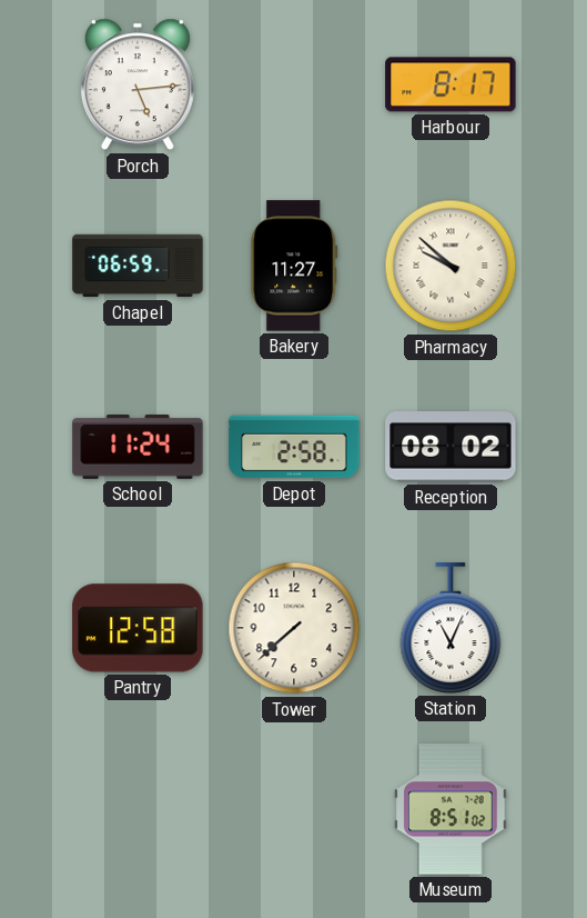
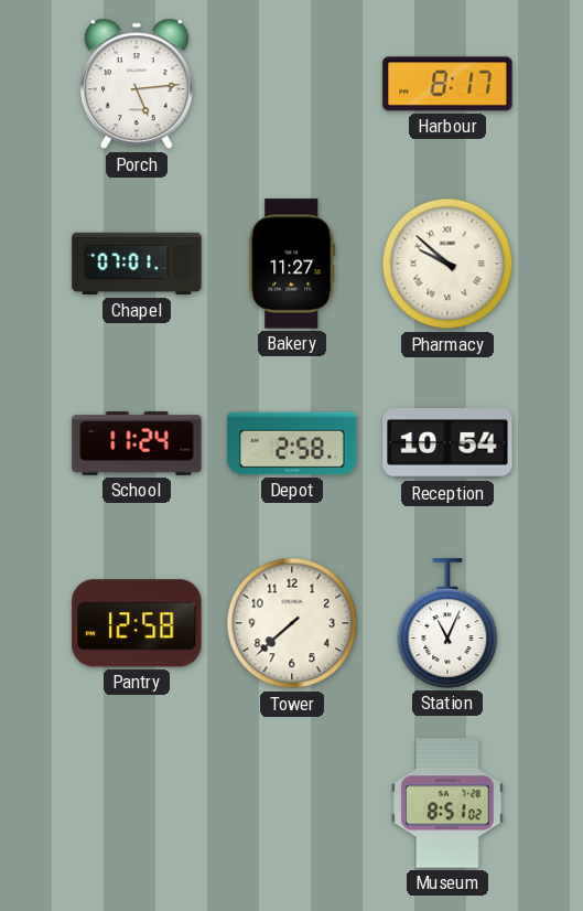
Chapel: 06:59 -> 07:01
Reception: 08:02 -> 10:54
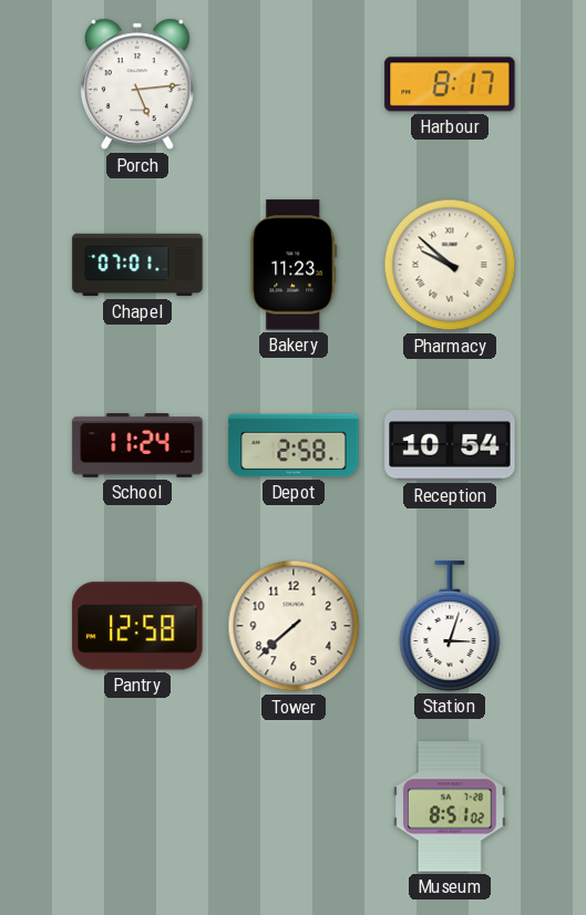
Bakery: 11:27 -> 11:23
Station: 11:04 -> 3:03
